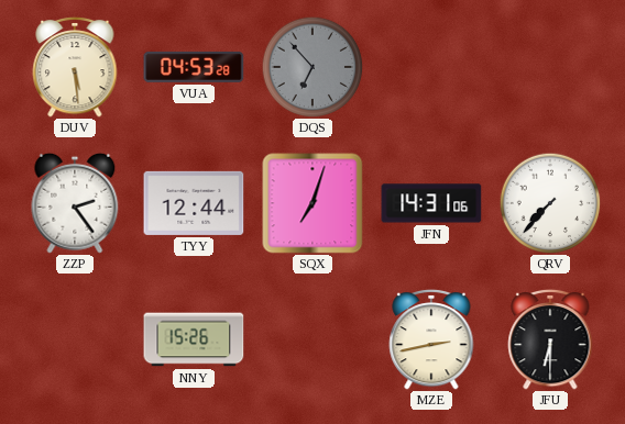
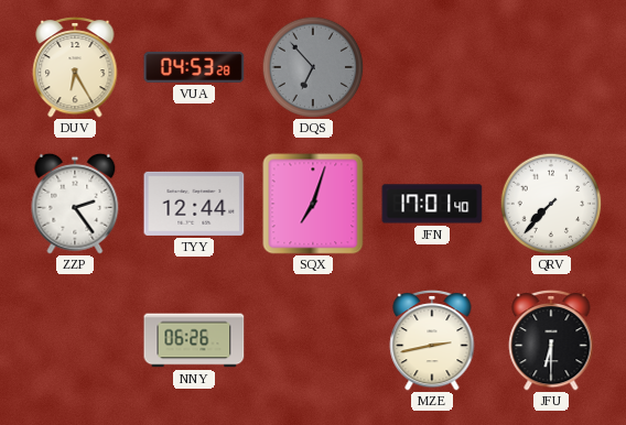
DUV: 5:29 -> 6:25
JFN: 14:31 -> 17:01
NNY: 15:26 -> 06:26
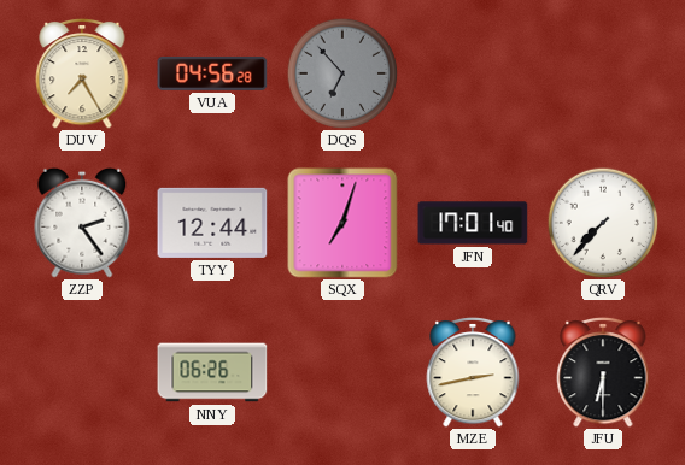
DUV: 6:25 -> 7:25
VUA: 04:53 -> 04:56
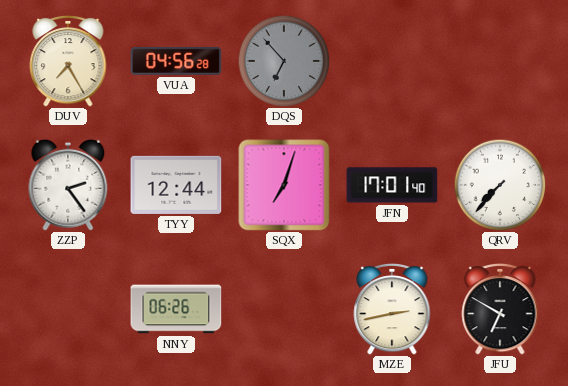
JFU: 6:30 -> 6:50
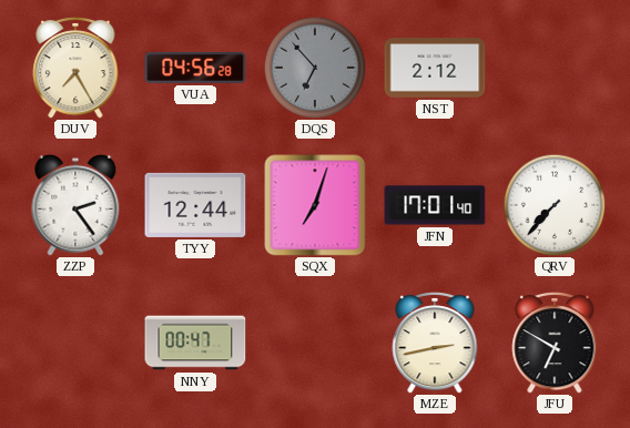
NST: none -> 2:12
NNY: 06:26 -> 00:47
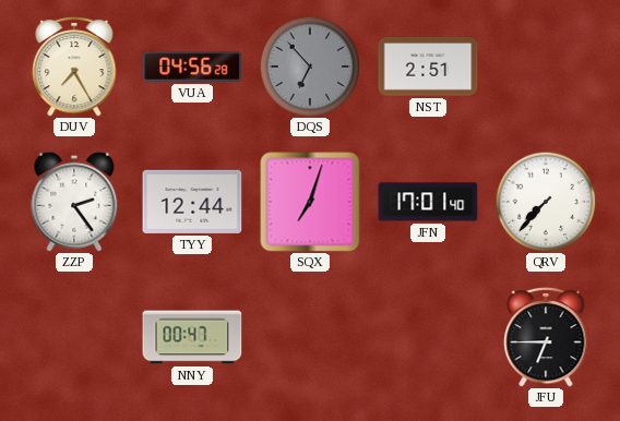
NST: 2:12 -> 2:51
MZE: 2:43 -> none
JFU: 6:50 -> 6:45
